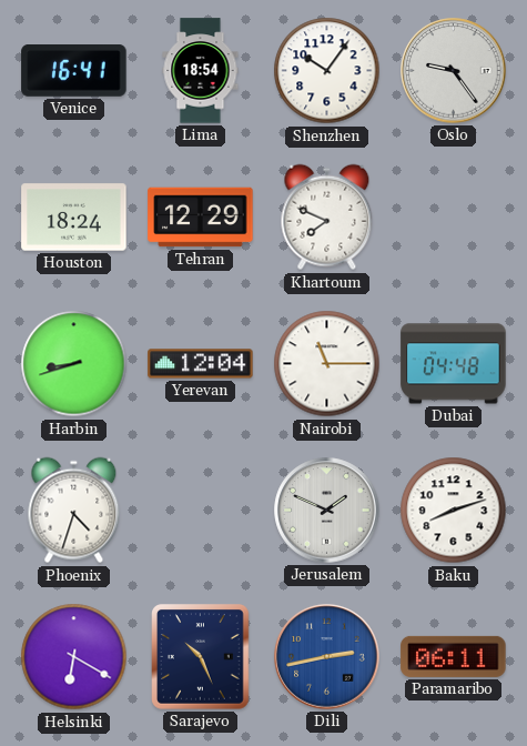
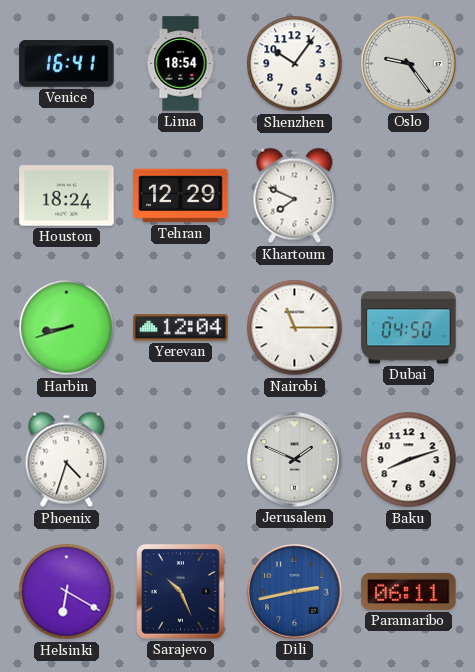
Dubai: 04:48 -> 04:50
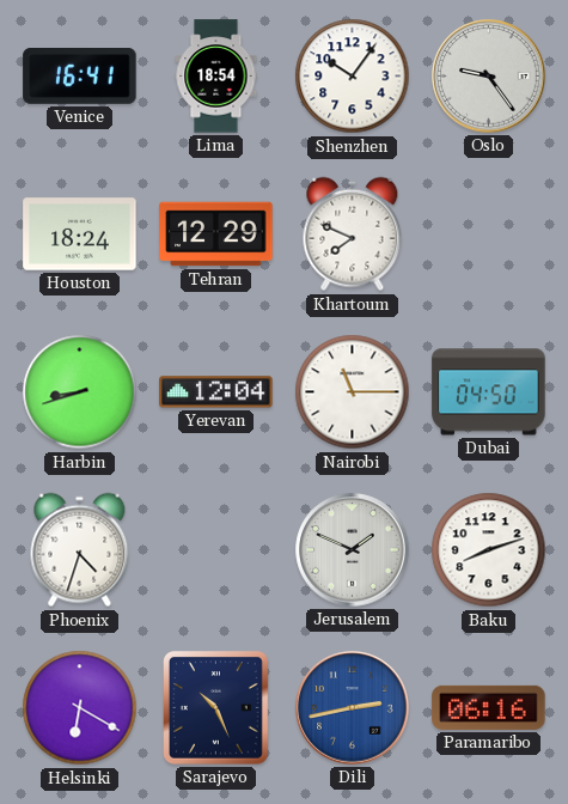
Paramaribo: 06:11 -> 06:16
